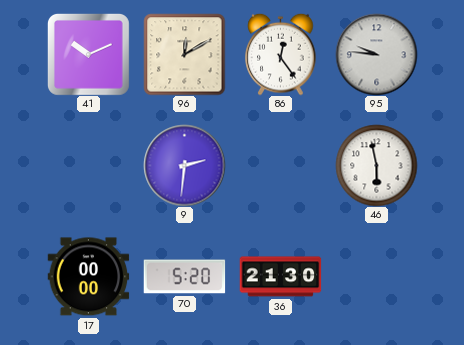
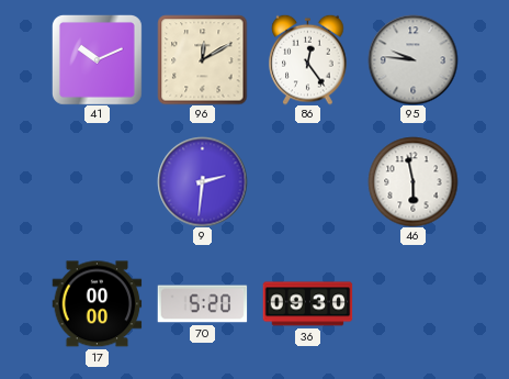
36: 21:30 -> 09:30
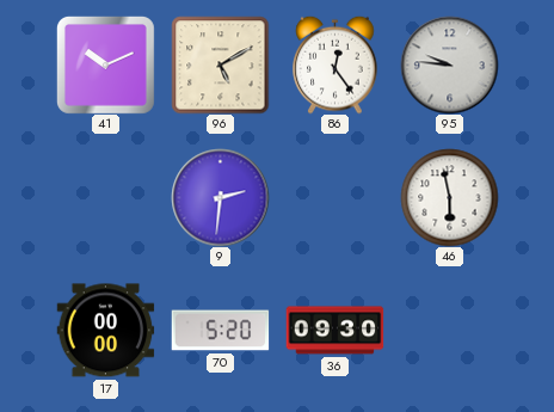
96: 12:10 -> 5:10
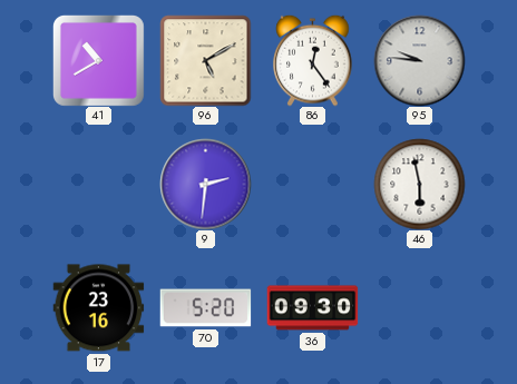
41: 10:11 -> 10:40
17: 00:00 -> 23:16
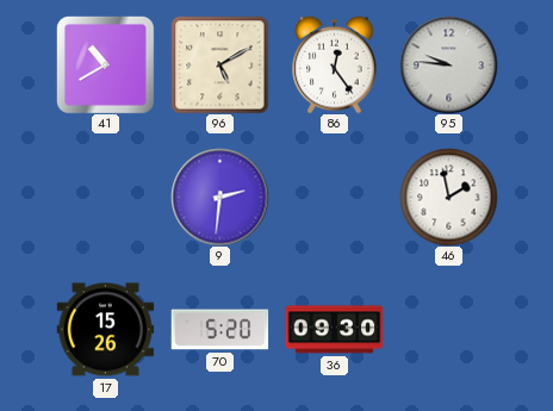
46: 5:58 -> 1:58
17: 23:16 -> 15:26
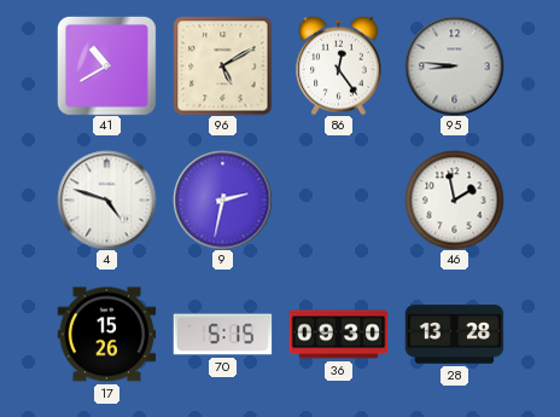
95: 9:46 -> 8:46
4: none -> 4:48
9: 2:31 -> 2:32
70: 5:20 -> 5:15
28: none -> 13:28
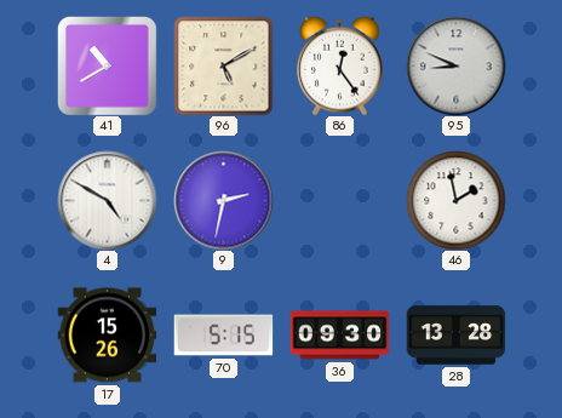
95: 8:46 -> 8:49
4: 4:48 -> 4:50
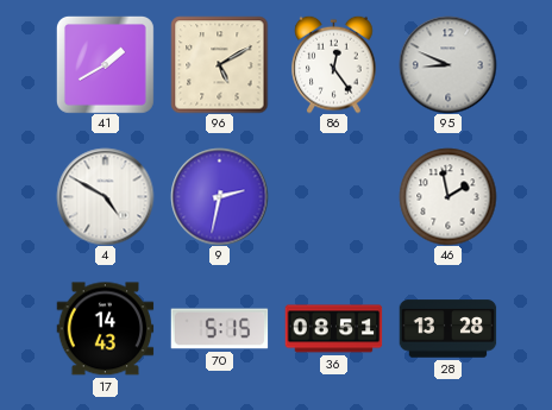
41: 10:40 -> 1:40
17: 15:26 -> 14:43
36: 09:30 -> 08:51
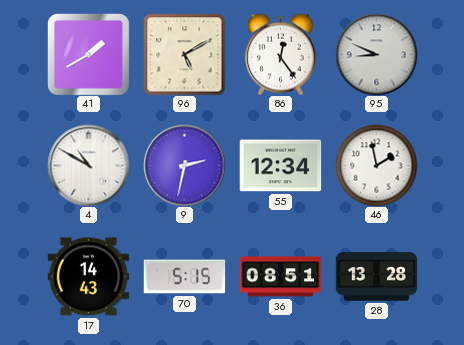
4: 4:50 -> 10:50
55: none -> 12:34
